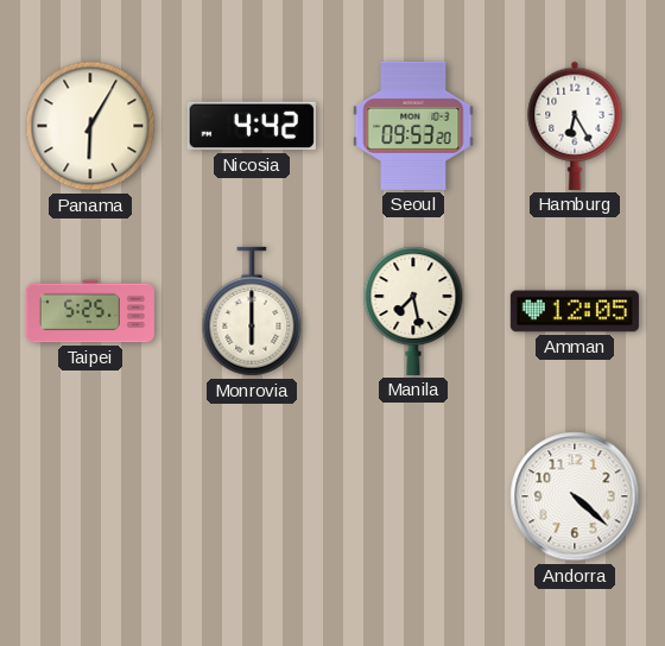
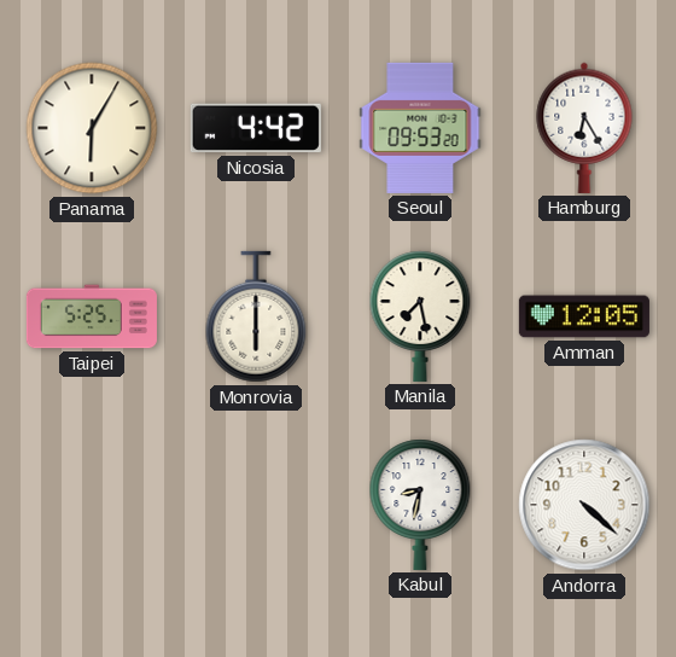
Kabul: none -> 8:32
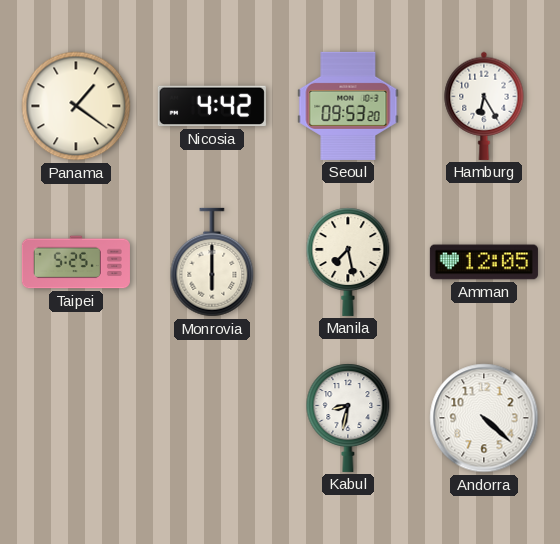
Panama: 6:05 -> 1:21
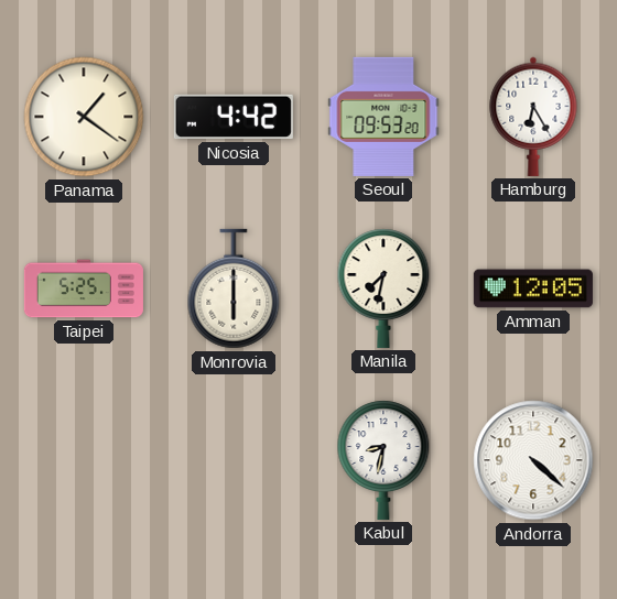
Manila: 7:28 -> 7:32
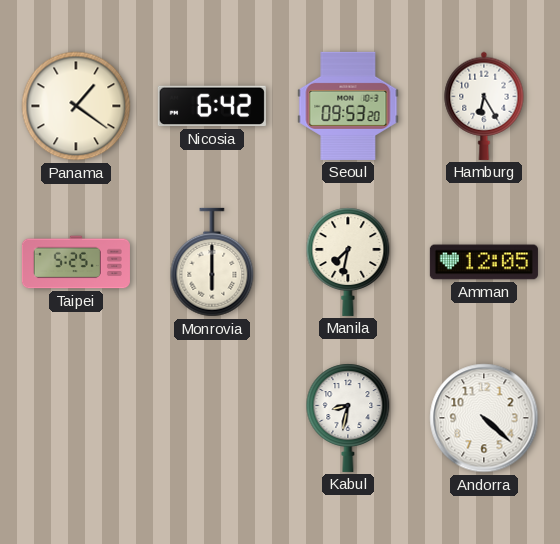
Nicosia: 4:42 -> 6:42
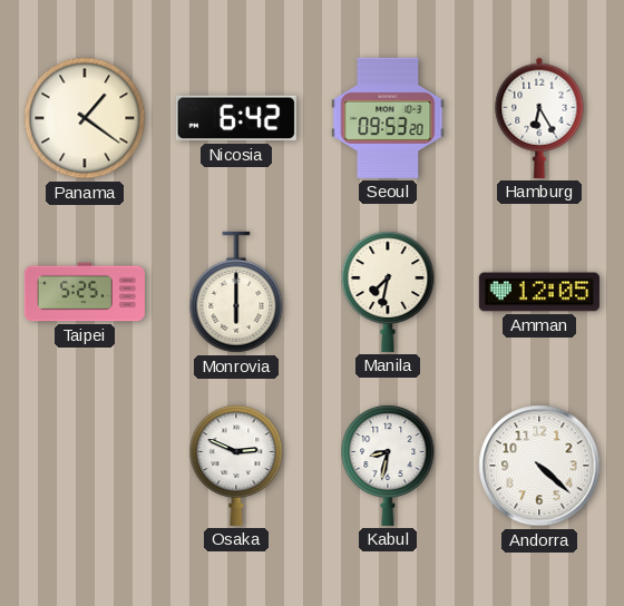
Osaka: none -> 2:49
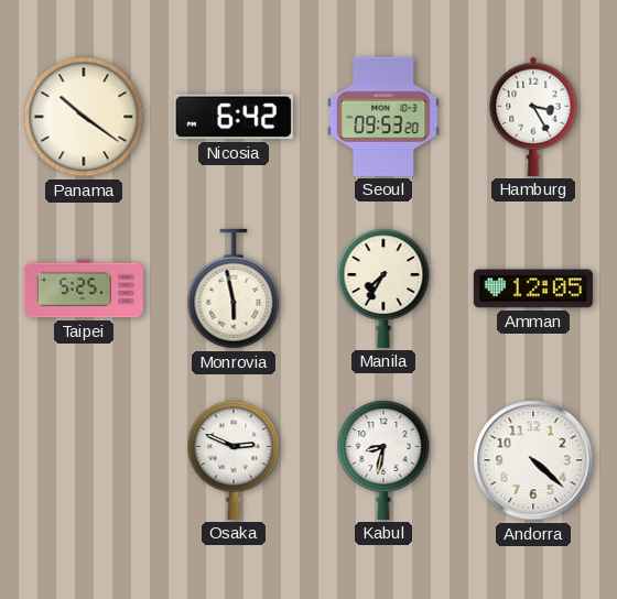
Panama: 1:21 -> 10:21
Hamburg: 6:25 -> 3:25
Monrovia: 6:00 -> 5:58
Manila: 7:32 -> 7:35
